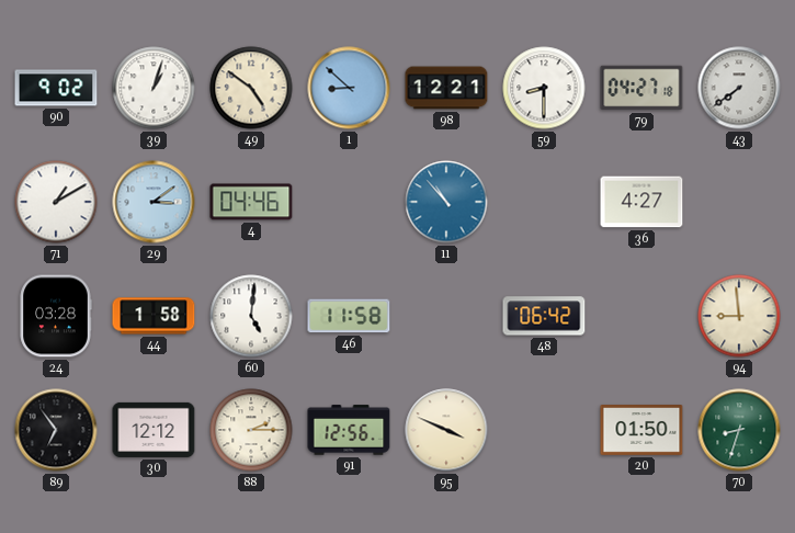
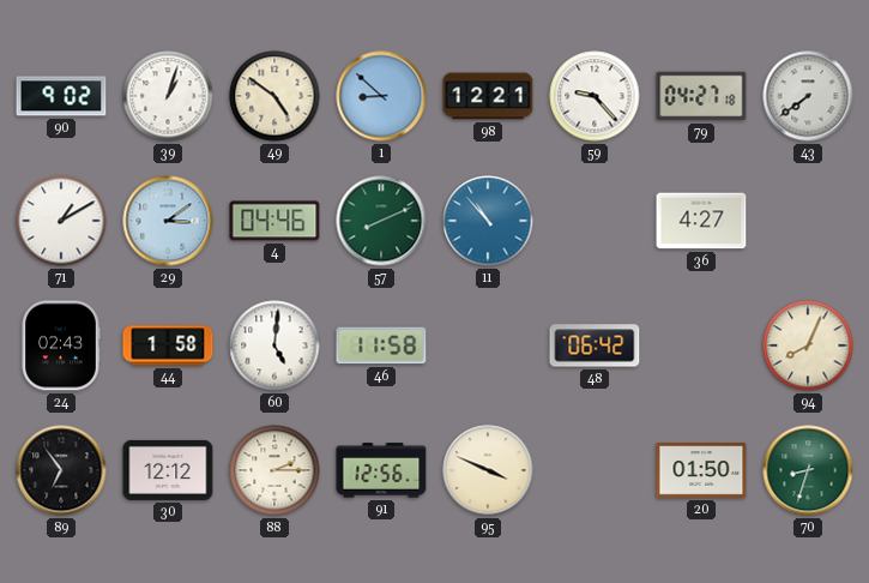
59: 8:30 -> 9:23
57: none -> 8:11
24: 03:28 -> 02:43
94: 8:59 -> 8:04
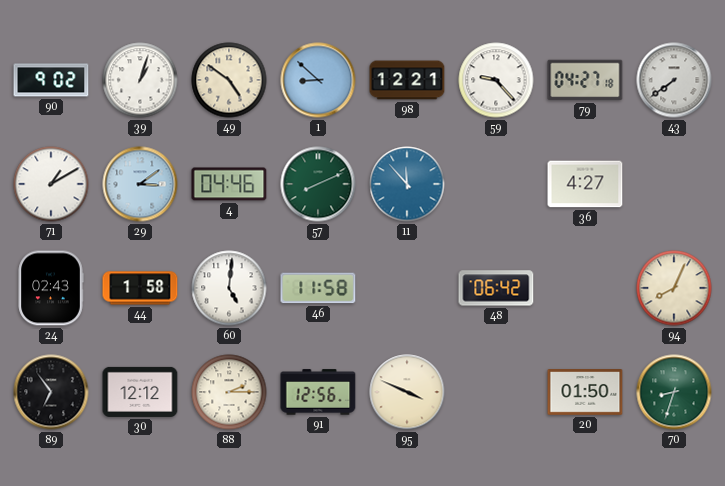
11: 10:53 -> 11:53
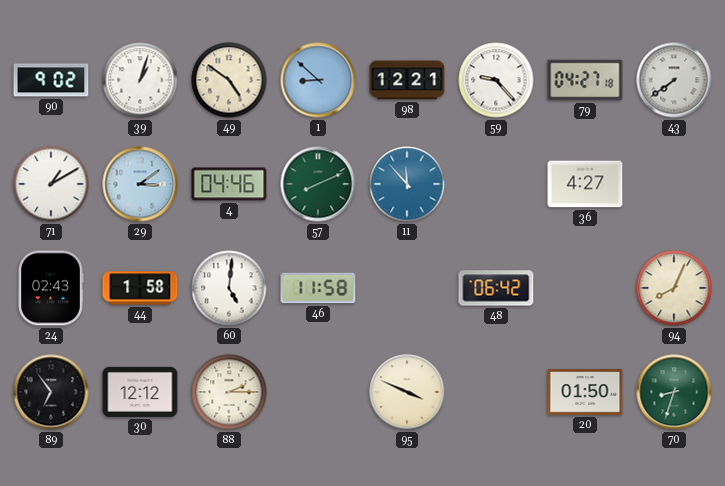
91: 12:56 -> none
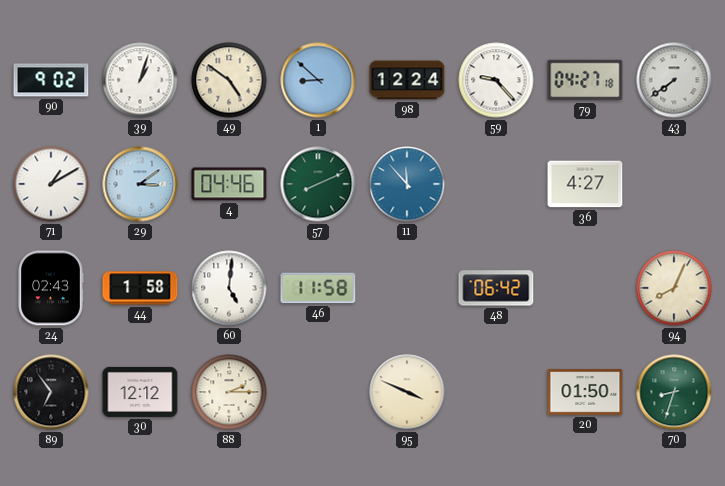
98: 12:21 -> 12:24
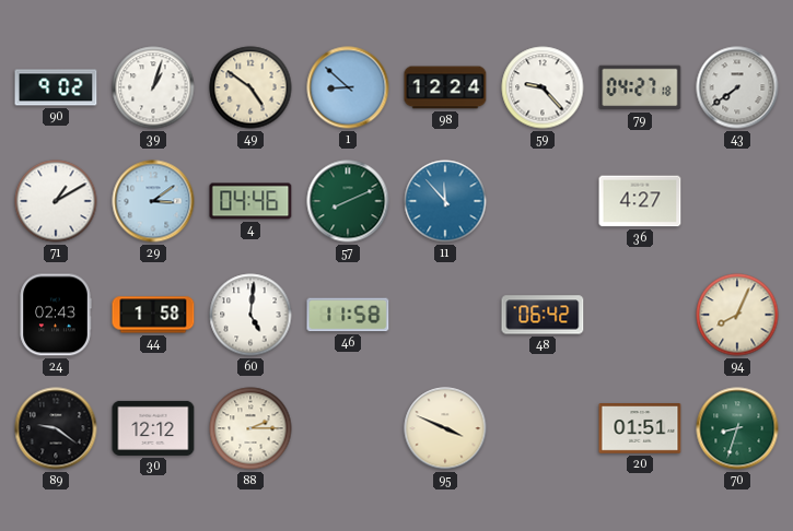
89: 6:54 -> 9:21
20: 01:50 -> 01:51
